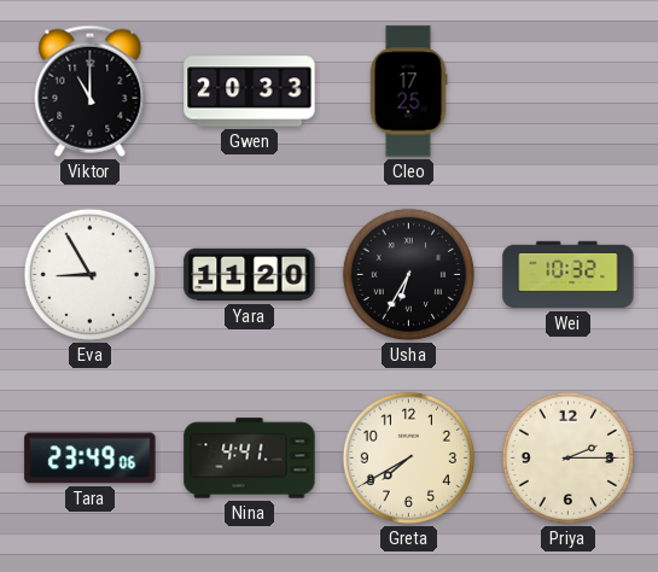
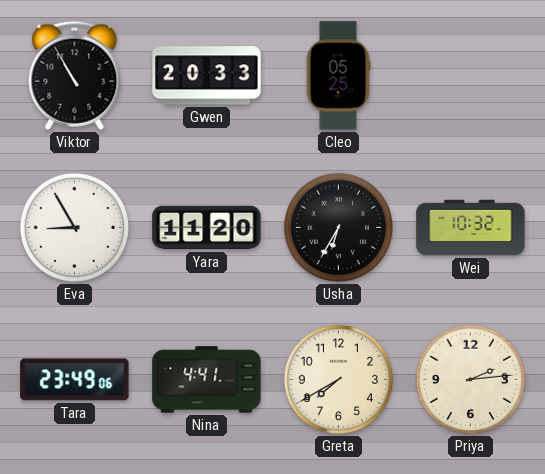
Viktor: 11:00 -> 10:55
Cleo: 17:25 -> 05:25
Priya: 2:15 -> 2:14
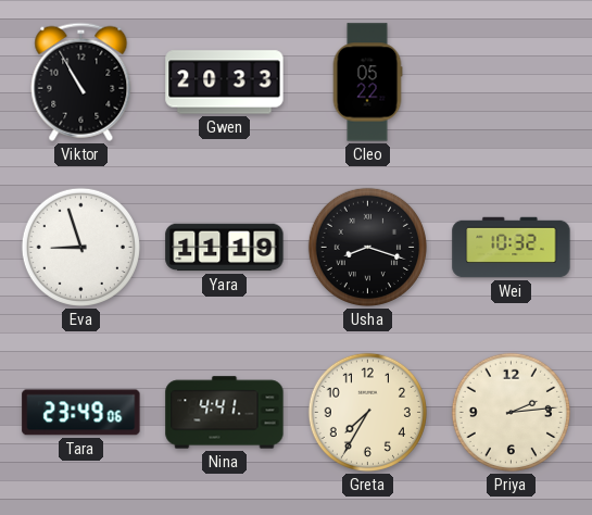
Cleo: 05:25 -> 05:22
Eva: 8:55 -> 8:57
Yara: 11:20 -> 11:19
Usha: 6:35 -> 8:18
Greta: 7:40 -> 7:35
